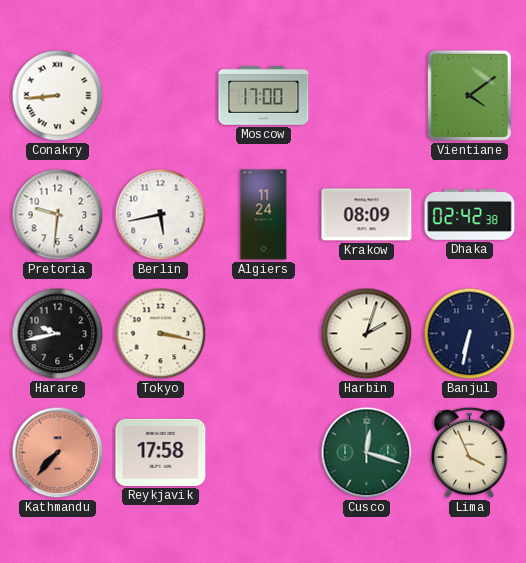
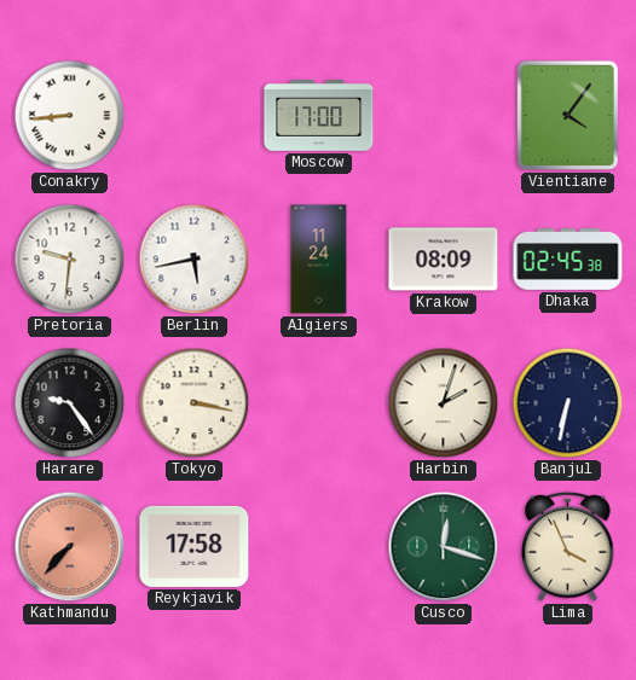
Vientiane: 4:09 -> 4:06
Dhaka: 02:42 -> 02:45
Harare: 9:43 -> 9:24
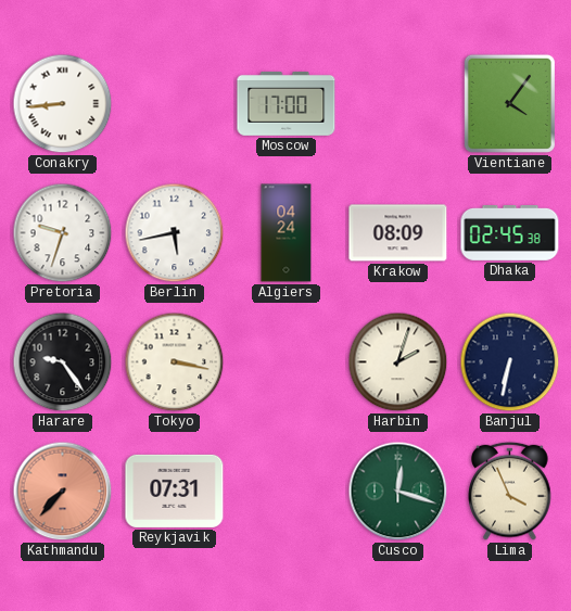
Pretoria: 9:31 -> 9:33
Algiers: 11:24 -> 04:24
Reykjavik: 17:58 -> 07:31
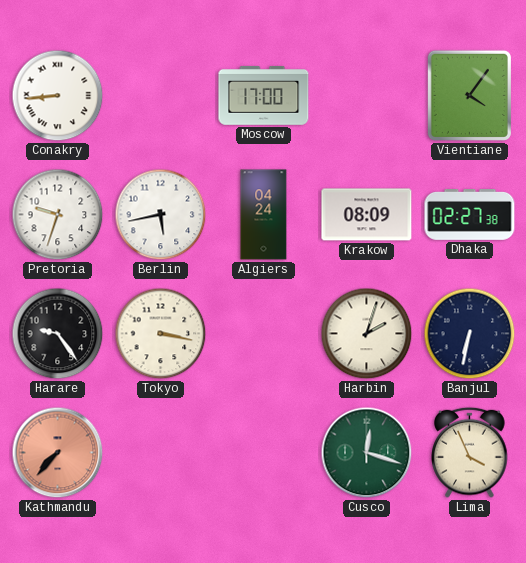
Dhaka: 02:45 -> 02:27
Reykjavik: 07:31 -> none
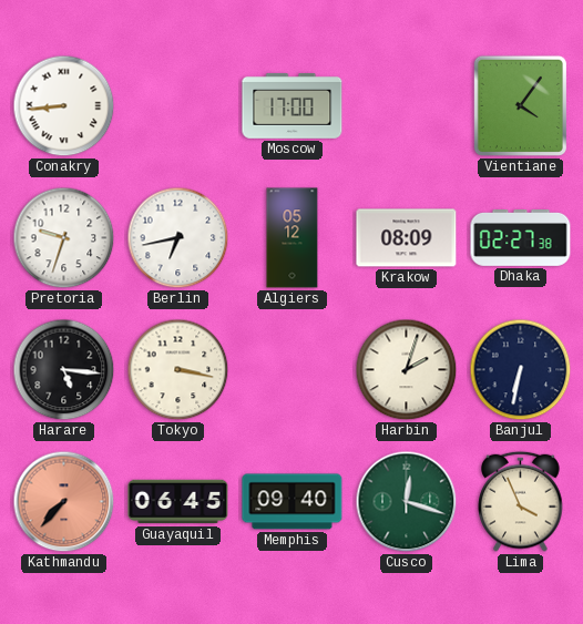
Berlin: 5:43 -> 6:43
Algiers: 04:24 -> 05:12
Harare: 9:24 -> 5:16
Guayaquil: none -> 06:45
Memphis: none -> 09:40
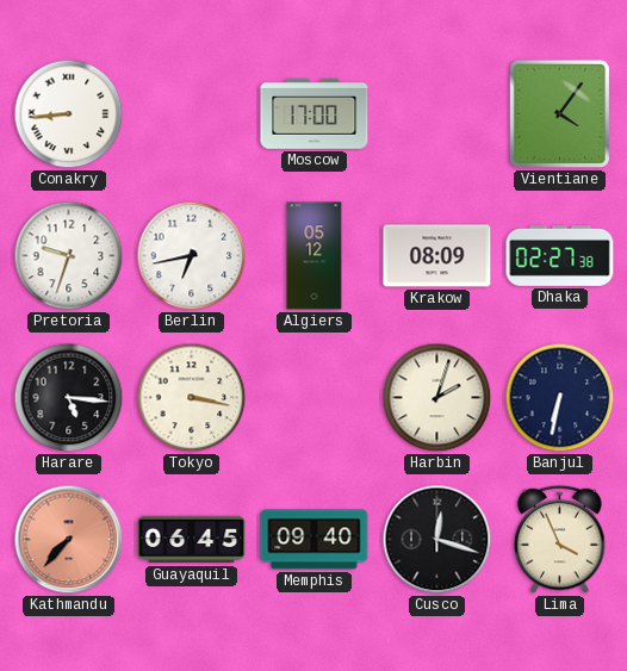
Cusco dial: green -> black
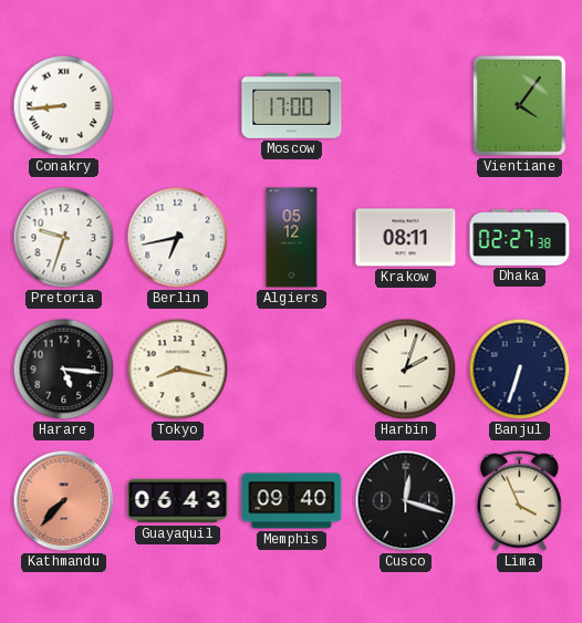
Krakow: 08:09 -> 08:11
Tokyo: 3:17 -> 8:17
Banjul: 6:32 -> 6:33
Guayaquil: 06:45 -> 06:43
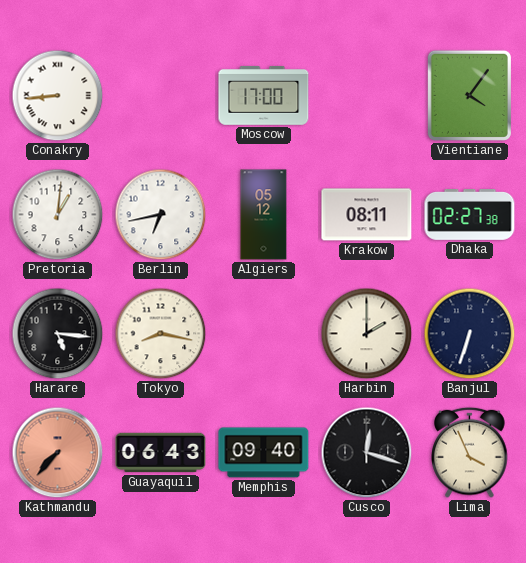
Pretoria: 9:33 -> 1:01
Harbin: 2:03 -> 2:00
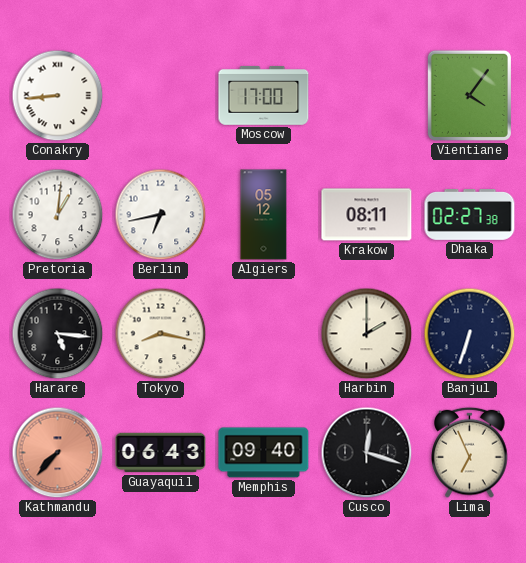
Lima: 3:56 -> 6:56
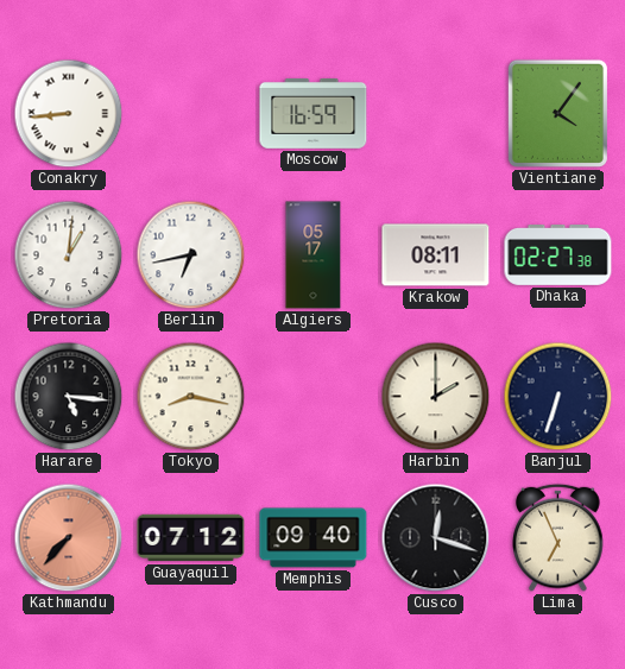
Moscow: 17:00 -> 16:59
Algiers: 05:12 -> 05:17
Guayaquil: 06:43 -> 07:12
